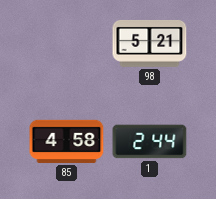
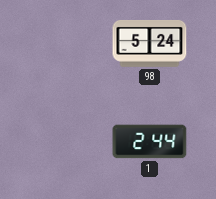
98: 5:21 -> 5:24
85: 4:58 -> none
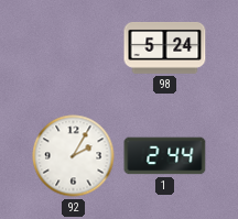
92: none -> 2:05
